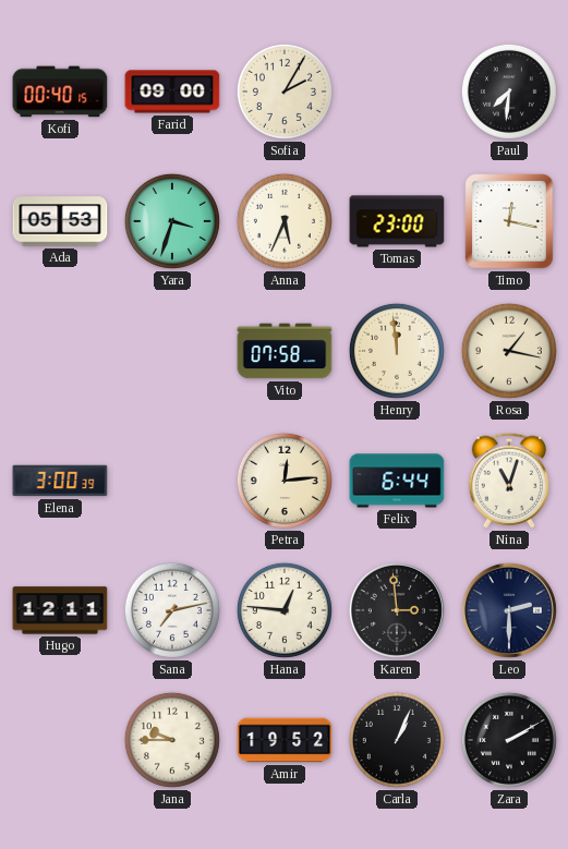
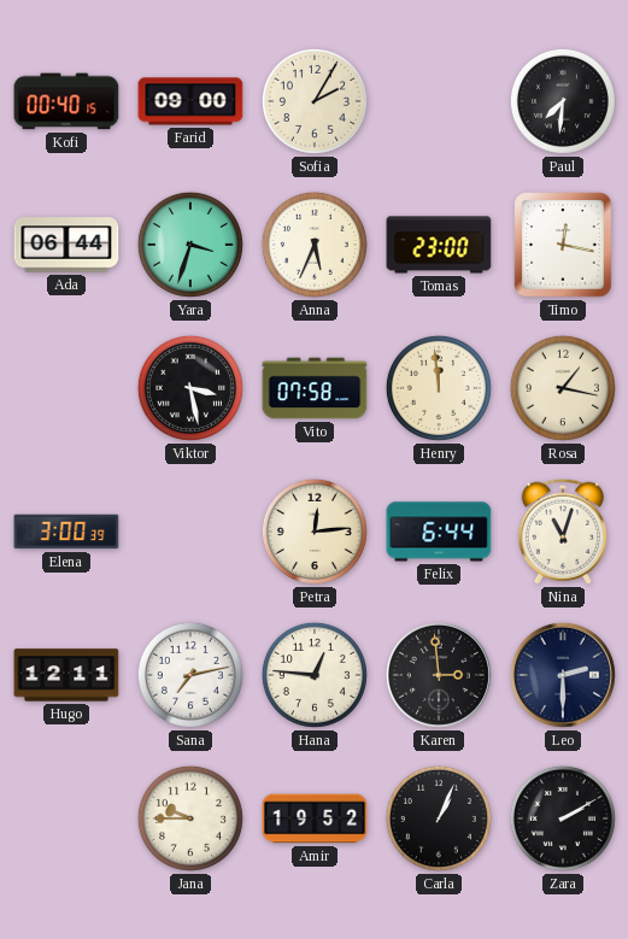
Ada: 05:53 -> 06:44
Viktor: none -> 3:28
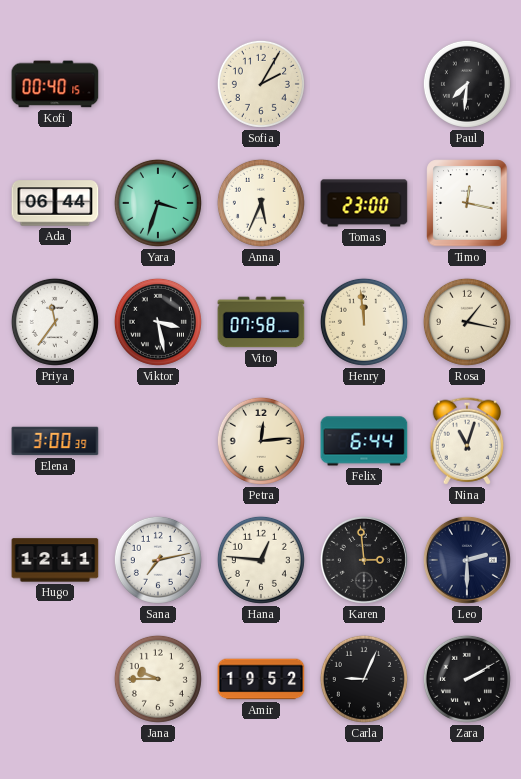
Farid: 09:00 -> none
Priya: none -> 11:36
Carla: 1:04 -> 9:04
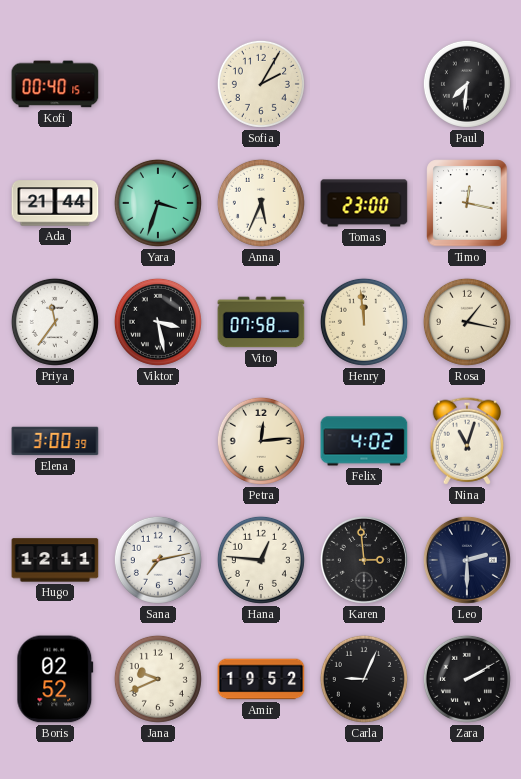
Ada: 06:44 -> 21:44
Felix: 6:44 -> 4:02
Boris: none -> 02:52
Jana: 9:45 -> 9:41
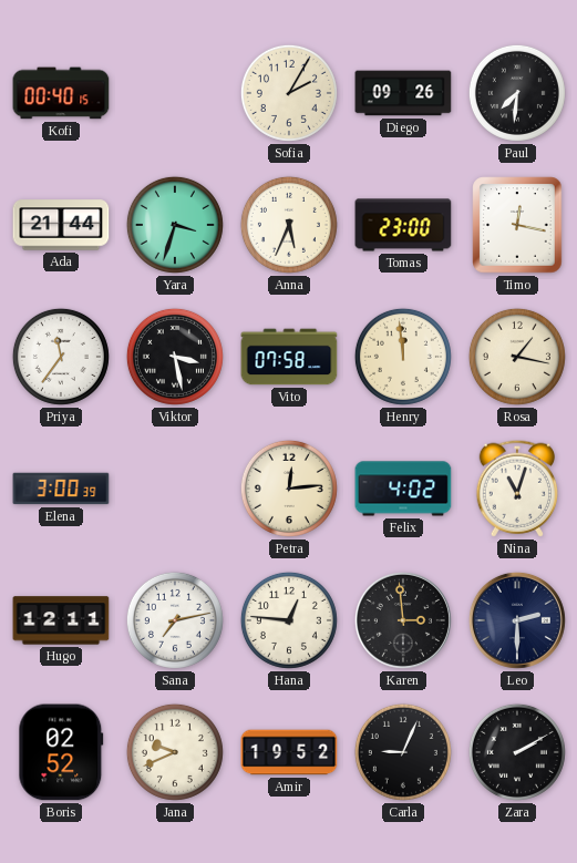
Diego: none -> 09:26
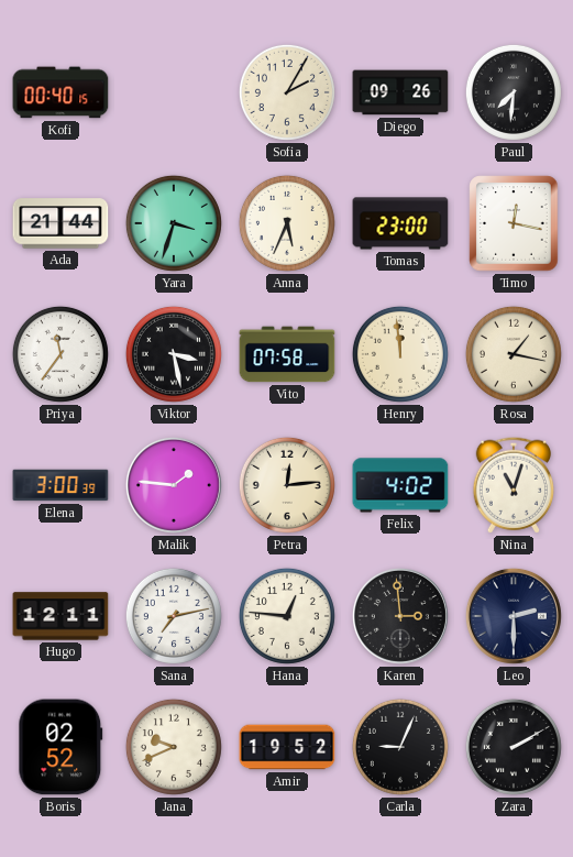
Malik: none -> 1:46
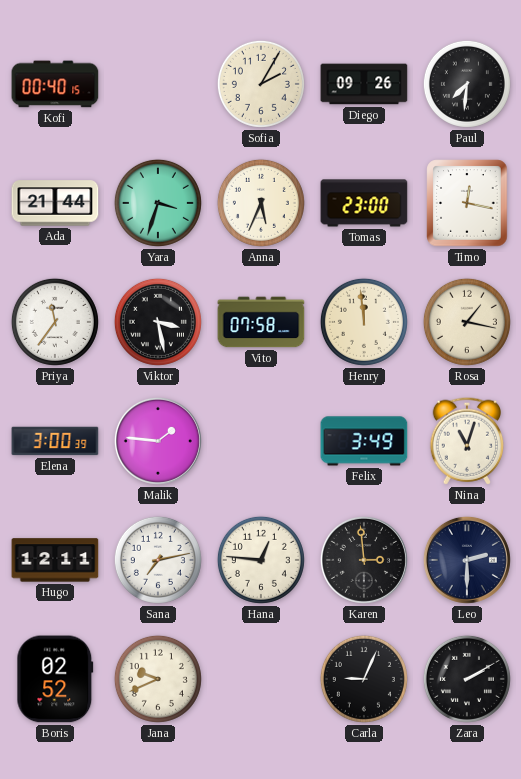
Petra: 12:14 -> none
Felix: 4:02 -> 3:49
Amir: 19:52 -> none
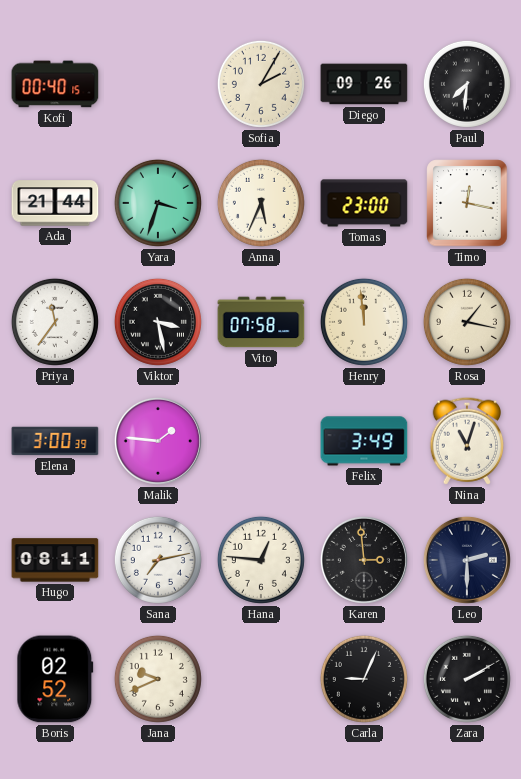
Hugo: 12:11 -> 08:11
